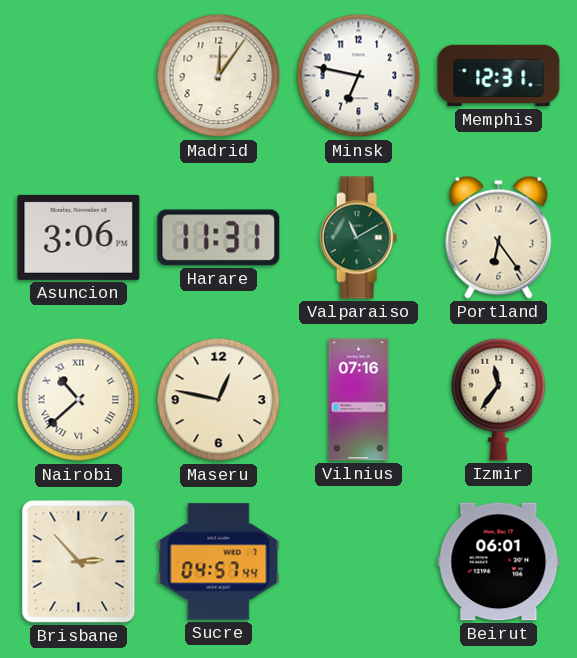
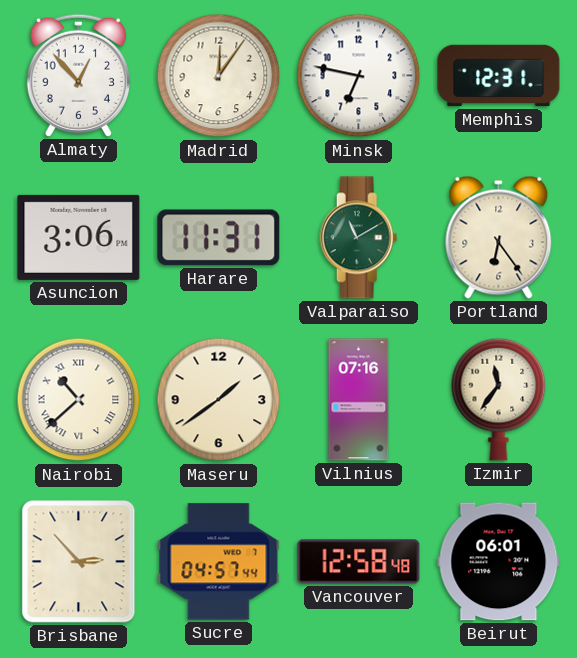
Almaty: none -> 12:53
Maseru: 12:47 -> 1:39
Vancouver: none -> 12:58
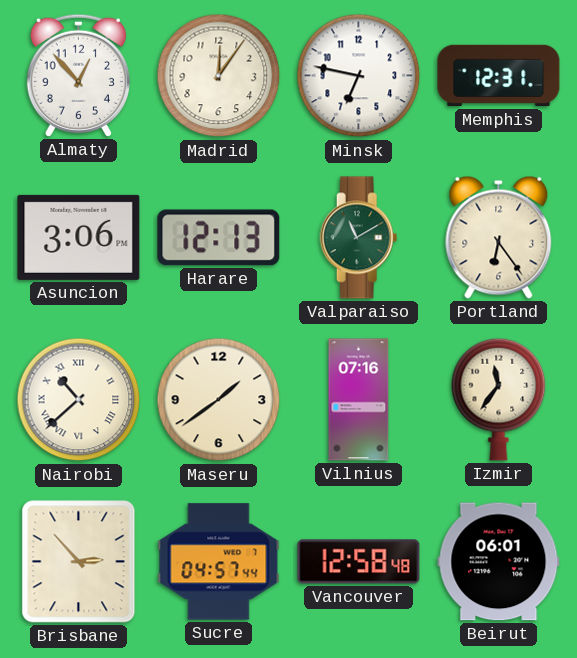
Harare: 11:31 -> 12:13
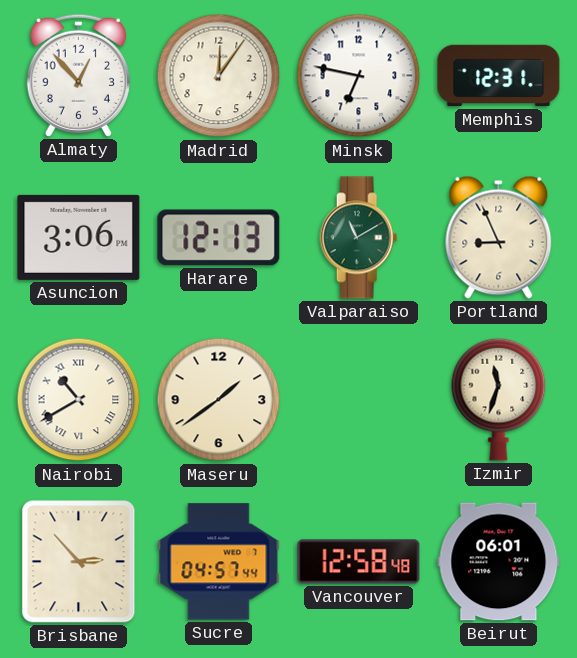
Portland: 6:24 -> 8:56
Nairobi: 10:38 -> 10:40
Vilnius: 07:16 -> none
Izmir: 11:36 -> 11:33
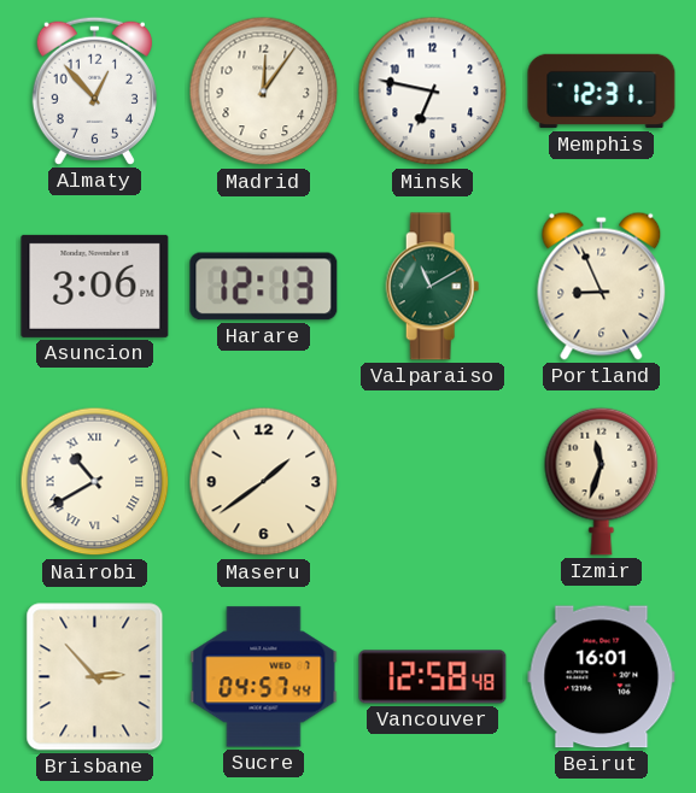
Beirut: 06:01 -> 16:01
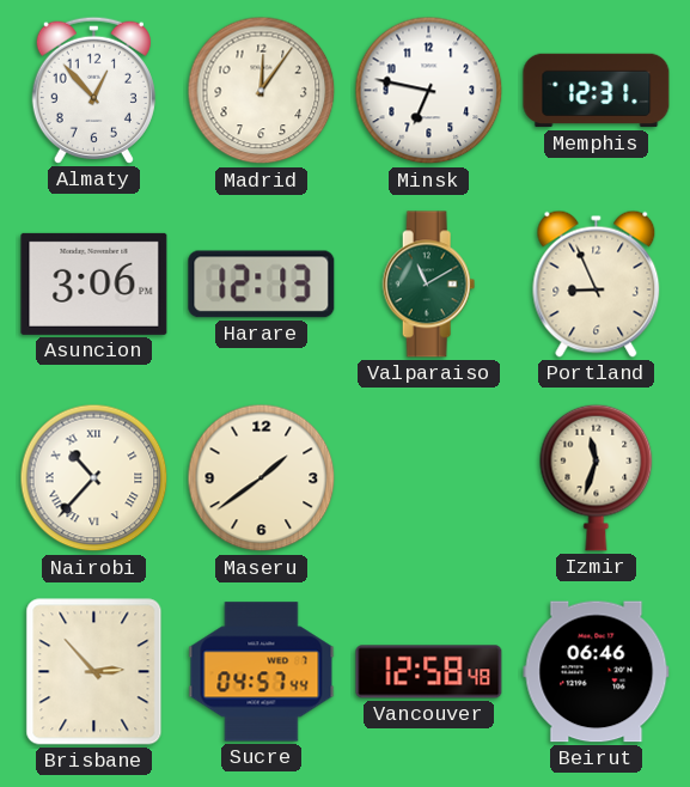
Nairobi: 10:40 -> 10:37
Beirut: 16:01 -> 06:46
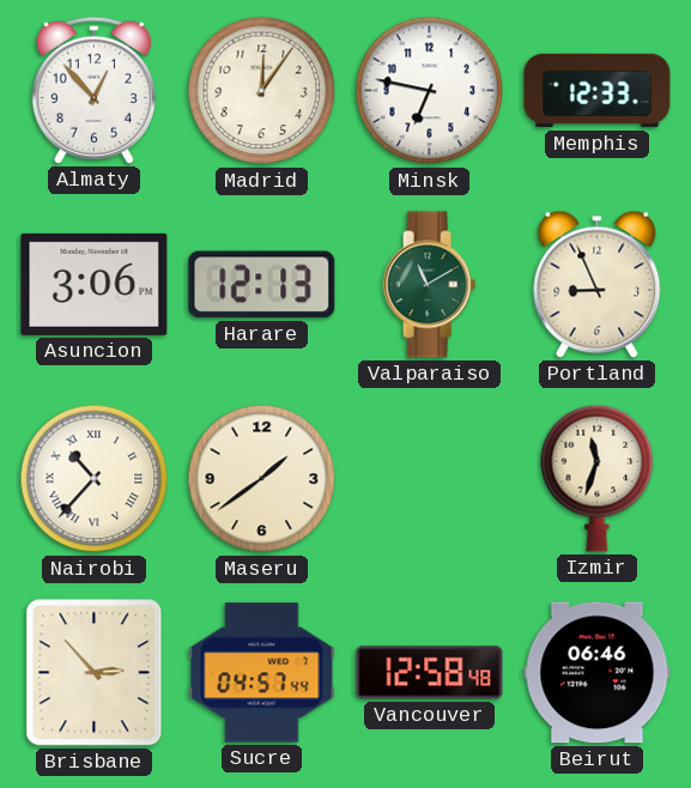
Memphis: 12:31 -> 12:33
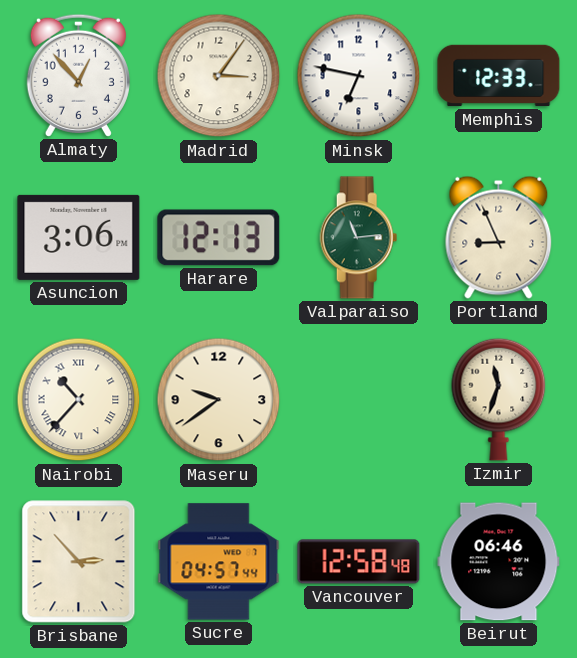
Madrid: 12:06 -> 3:06
Valparaiso: 11:10 -> 11:14
Maseru: 1:39 -> 9:39
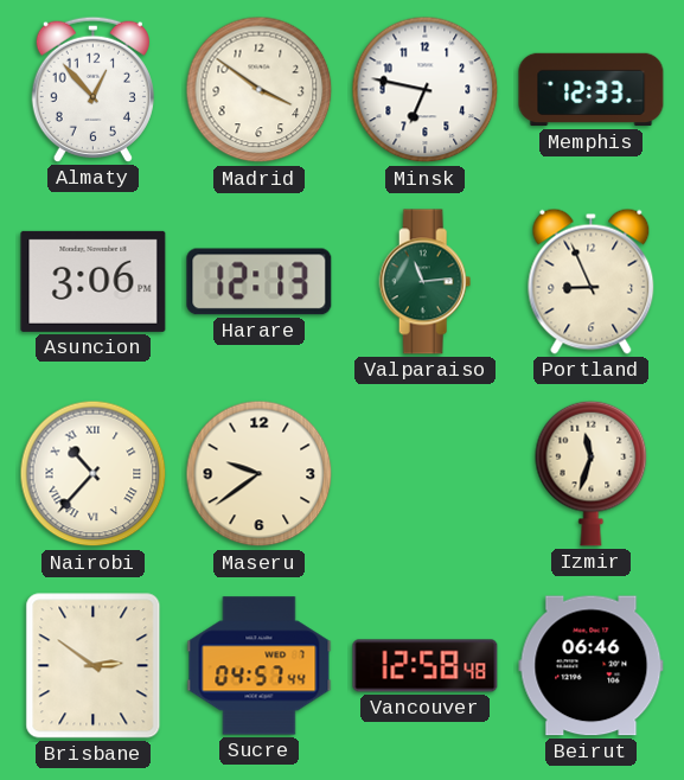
Madrid: 3:06 -> 3:51
Brisbane: 2:53 -> 2:51
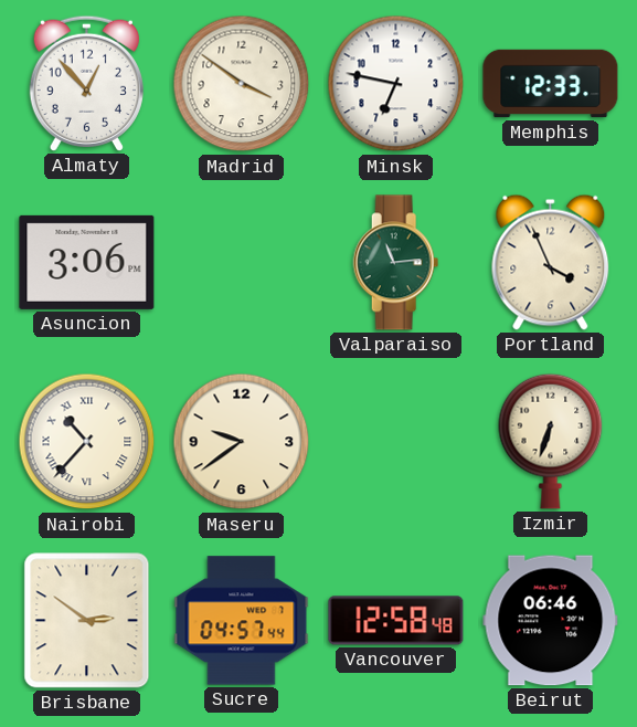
Harare: 12:13 -> none
Portland: 8:56 -> 3:56
Izmir: 11:33 -> 6:33
